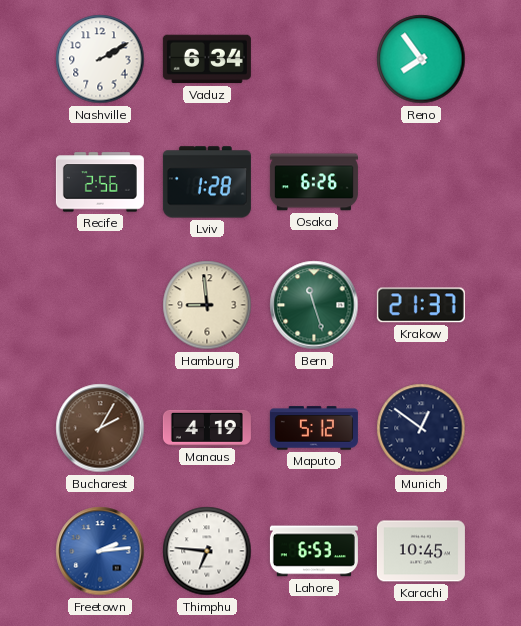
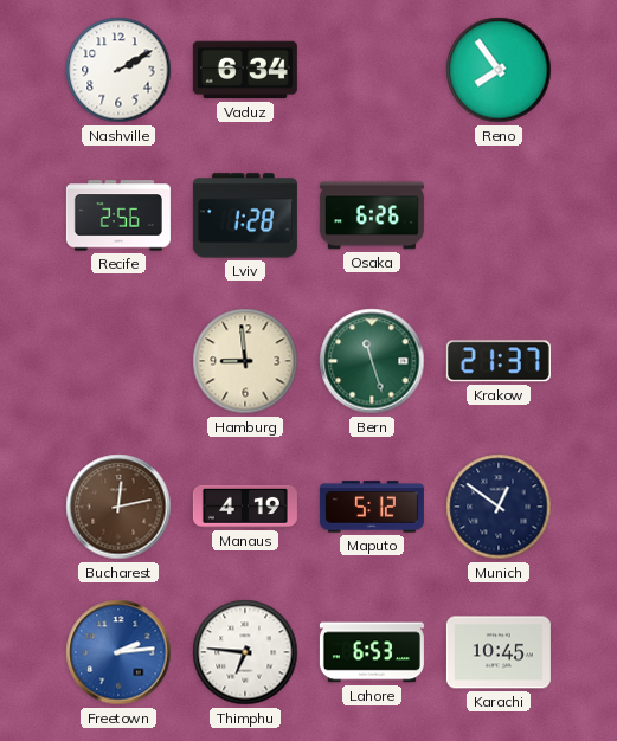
Bucharest: 2:05 -> 12:13
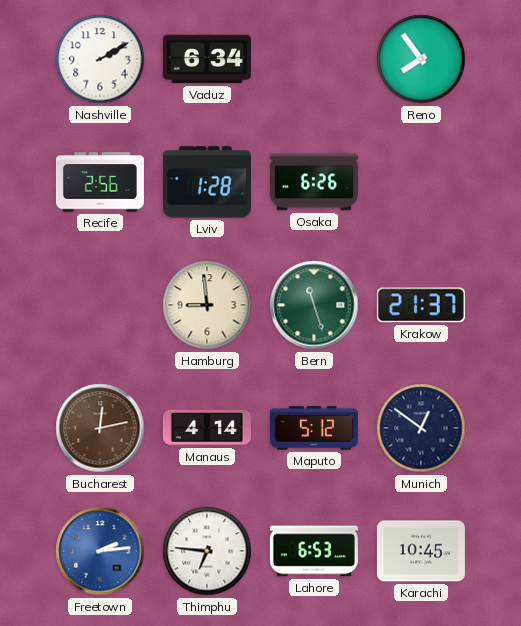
Manaus: 4:19 -> 4:14
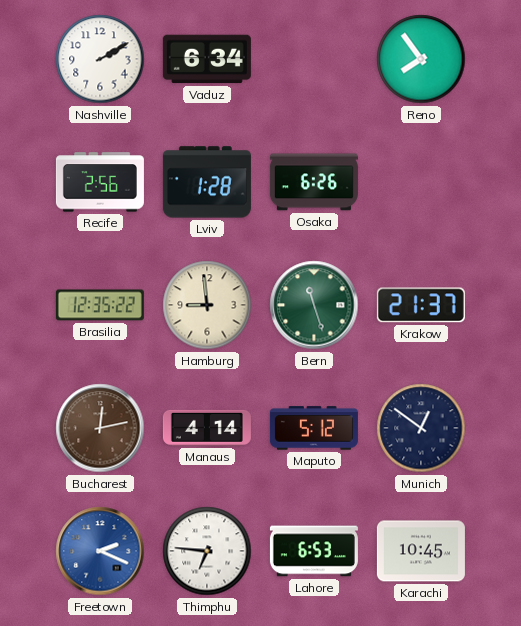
Brasilia: none -> 12:35
Freetown: 2:14 -> 2:19
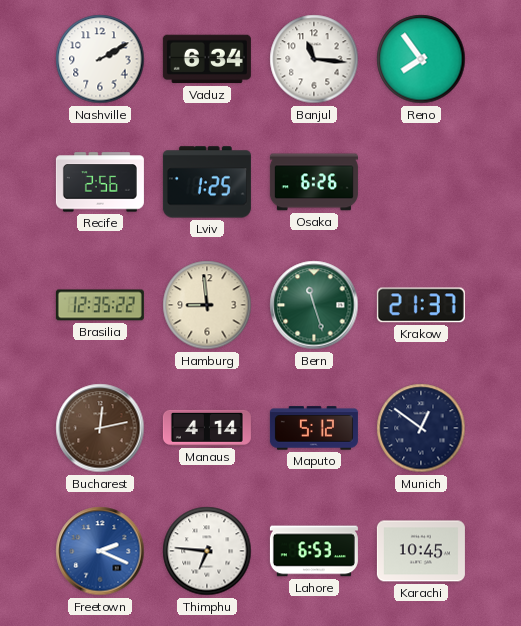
Banjul: none -> 11:16
Lviv: 1:28 -> 1:25
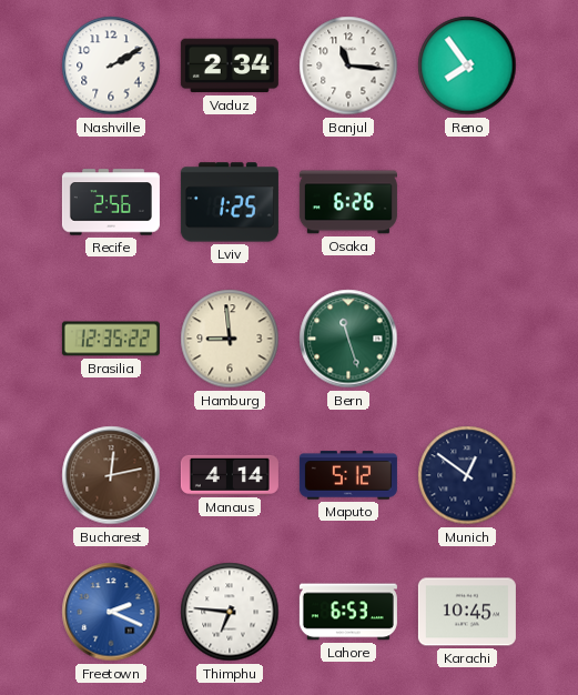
Vaduz: 6:34 -> 2:34
Krakow: 21:37 -> none
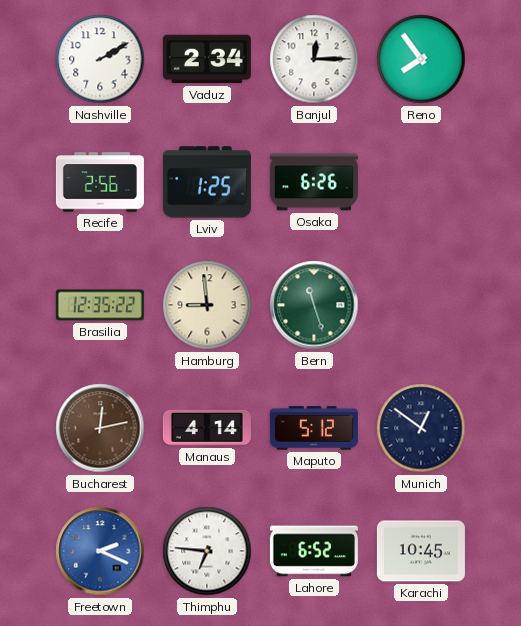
Banjul: 11:16 -> 12:15
Lahore: 6:53 -> 6:52
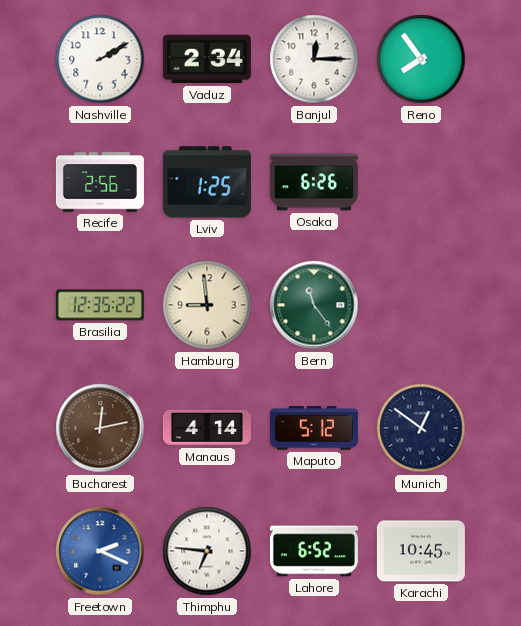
Bern: 11:27 -> 11:24
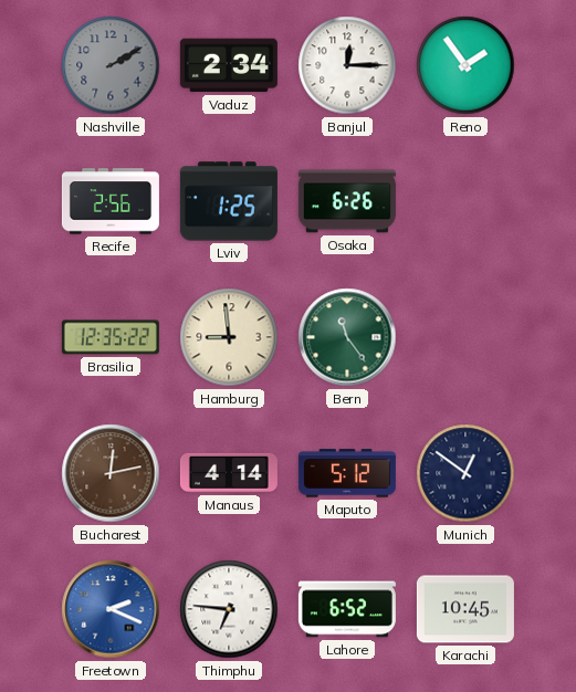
Nashville dial: white -> grey
Reno: 7:54 -> 1:54
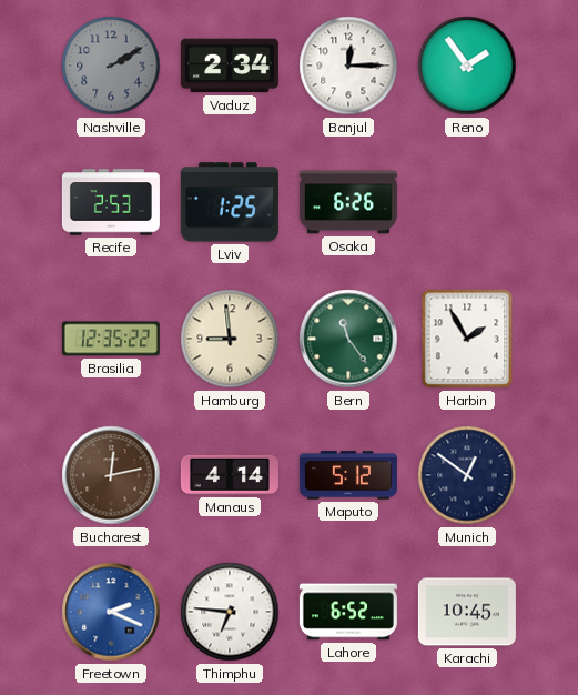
Recife: 2:56 -> 2:53
Harbin: none -> 1:55
